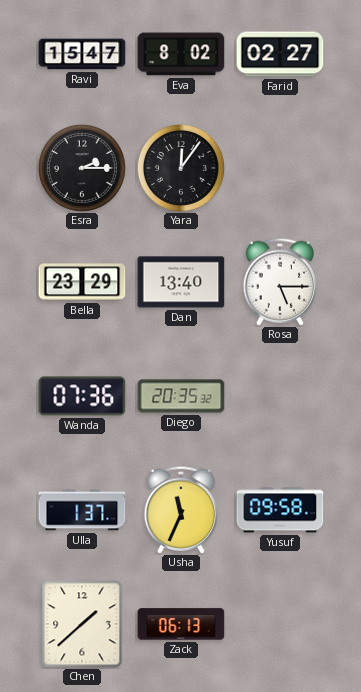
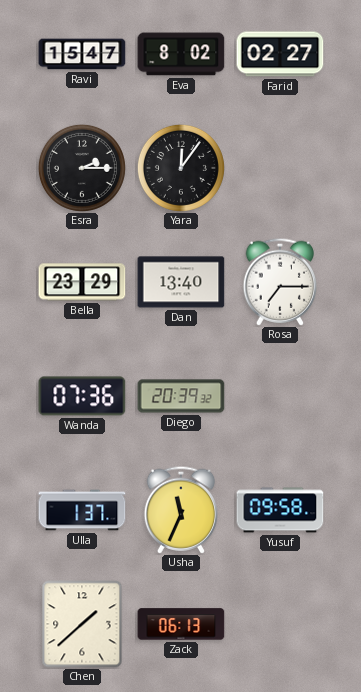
Rosa: 5:15 -> 7:15
Diego: 20:35 -> 20:39
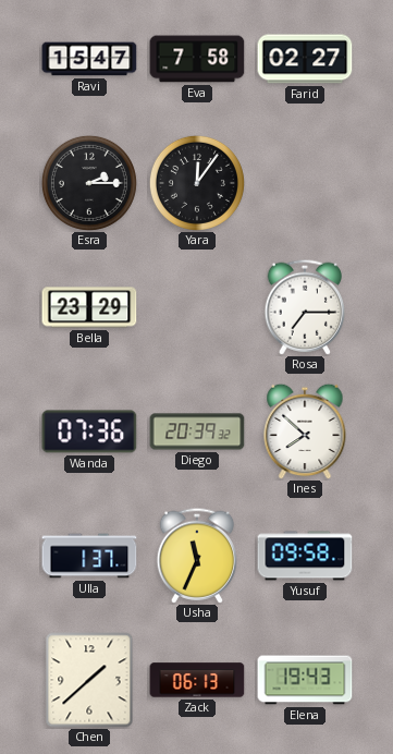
Eva: 8:02 -> 7:58
Dan: 13:40 -> none
Ines: none -> 7:52
Elena: none -> 19:43
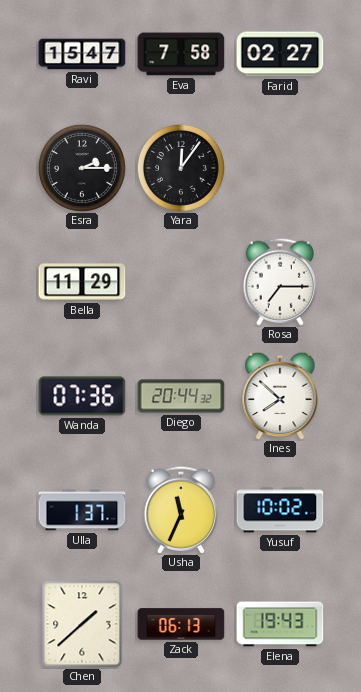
Bella: 23:29 -> 11:29
Diego: 20:39 -> 20:44
Yusuf: 09:58 -> 10:02
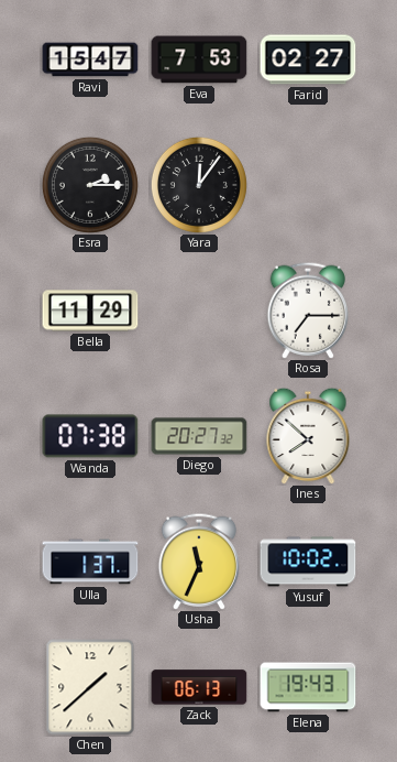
Eva: 7:58 -> 7:53
Wanda: 07:36 -> 07:38
Diego: 20:44 -> 20:27
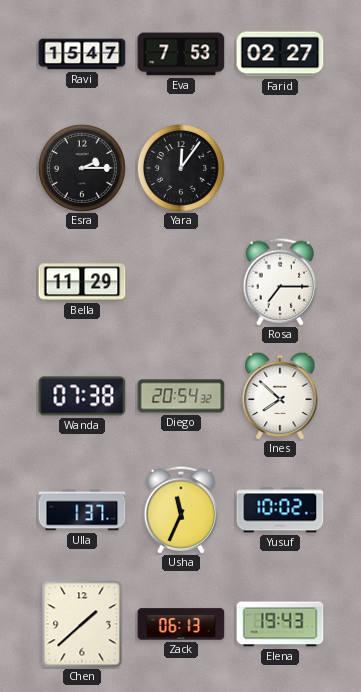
Diego: 20:27 -> 20:54
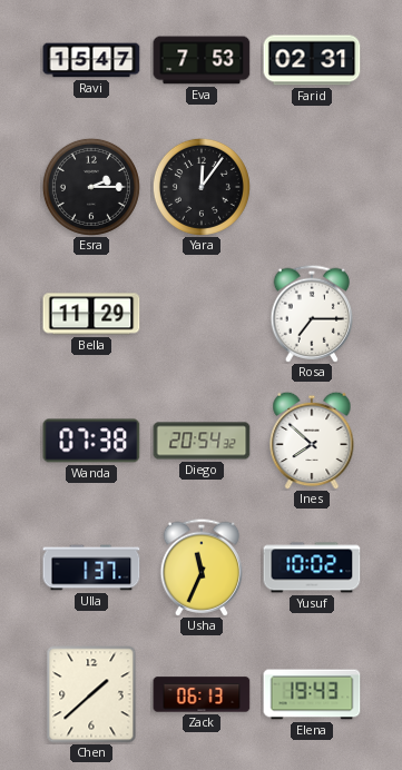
Farid: 02:27 -> 02:31
